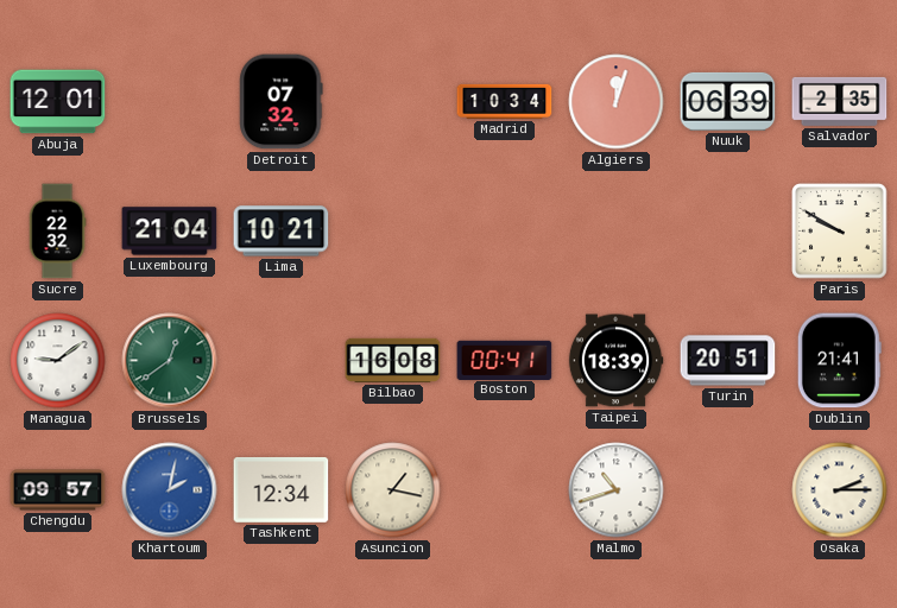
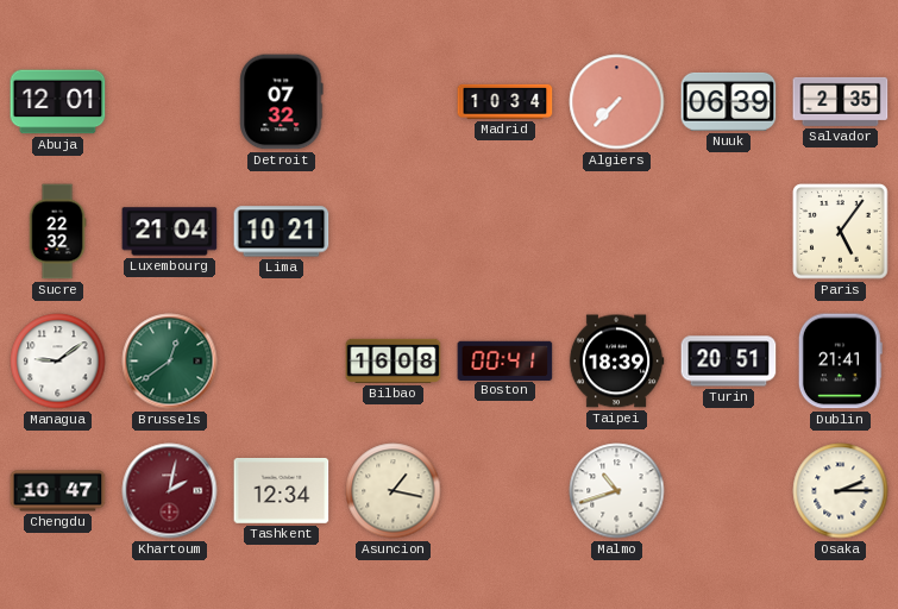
Algiers: 12:03 -> 7:37
Paris: 9:50 -> 5:06
Chengdu: 09:57 -> 10:47
Khartoum dial: blue -> burgundy
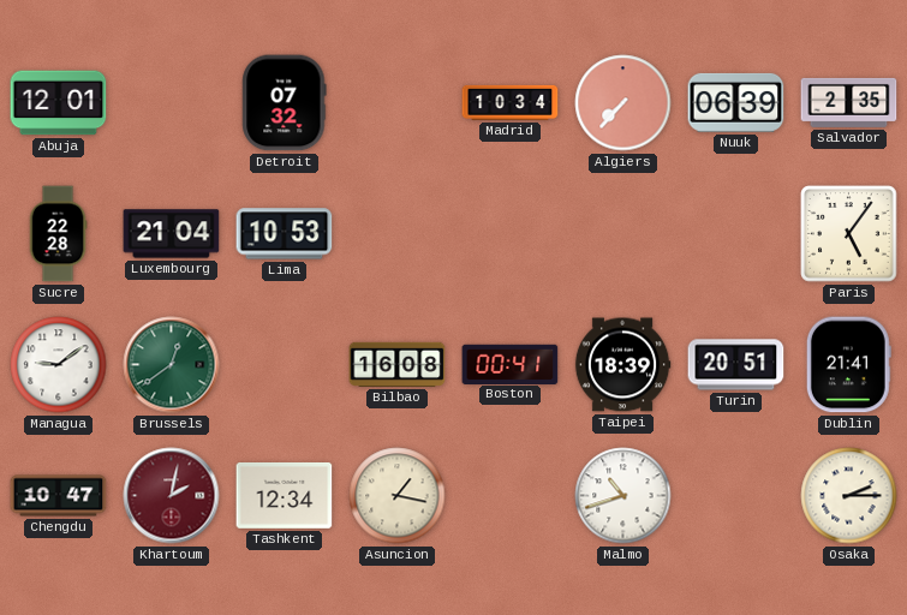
Sucre: 22:32 -> 22:28
Lima: 10:21 -> 10:53
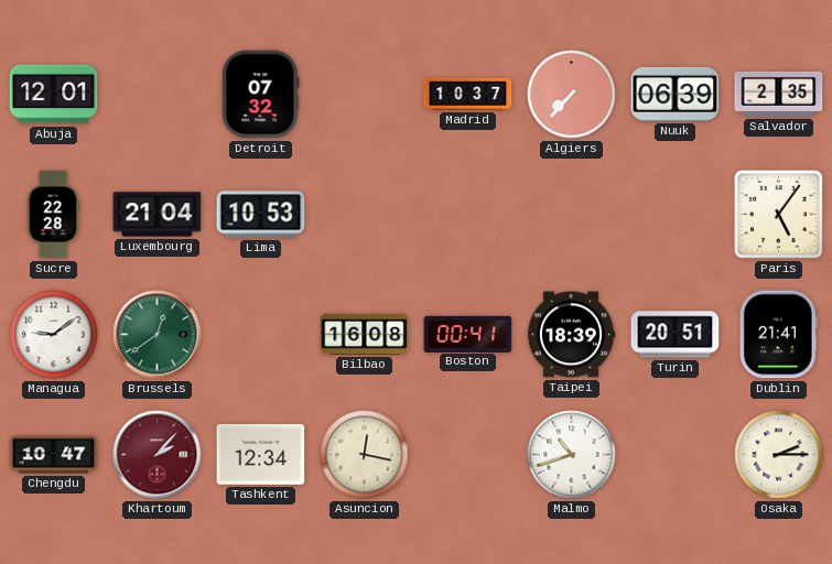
Madrid: 10:34 -> 10:37
Khartoum: 2:02 -> 2:07
Asuncion: 1:17 -> 12:17
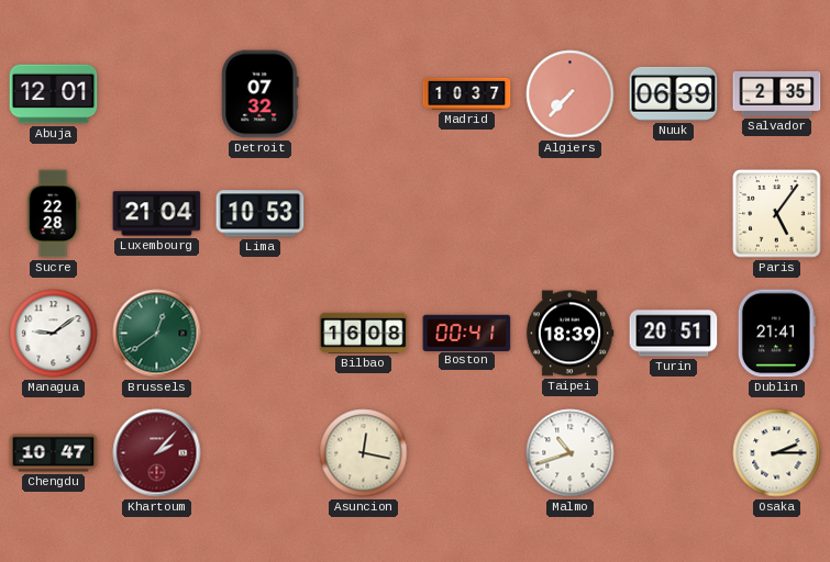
Tashkent: 12:34 -> none
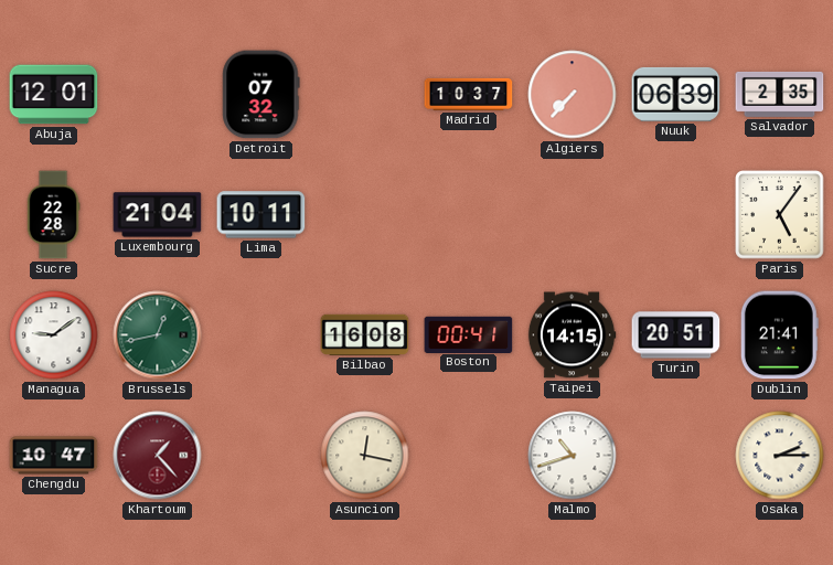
Lima: 10:53 -> 10:11
Brussels: 12:39 -> 12:43
Taipei: 18:39 -> 14:15
Khartoum: 2:07 -> 1:23
